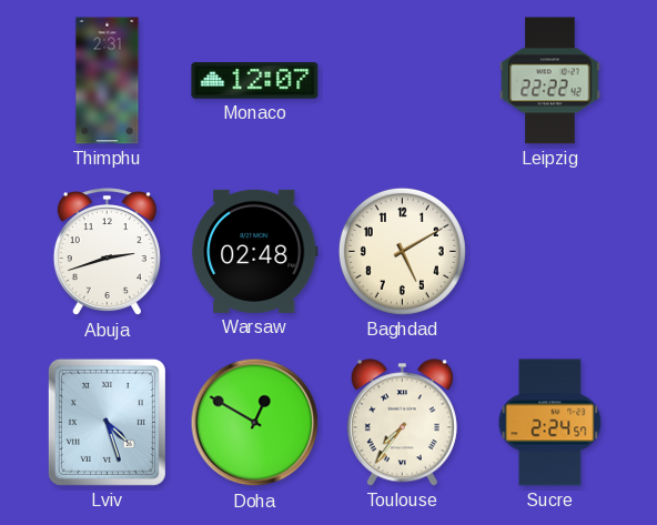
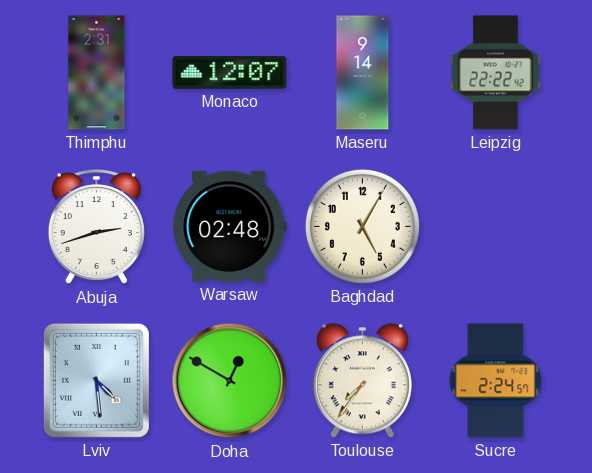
Maseru: none -> 9:14
Baghdad: 5:10 -> 5:05
Lviv: 4:27 -> 4:29
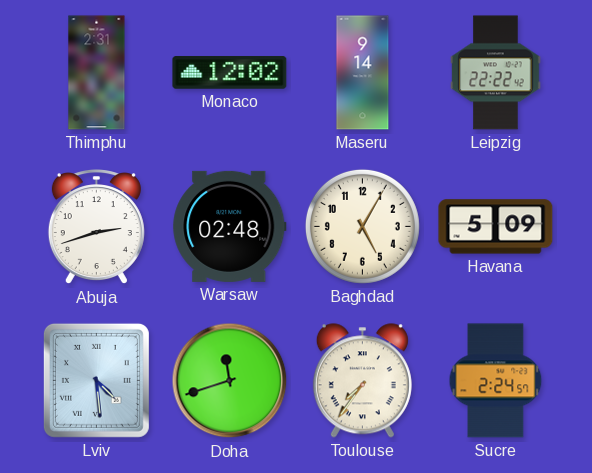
Monaco: 12:07 -> 12:02
Havana: none -> 5:09
Doha: 12:50 -> 11:42
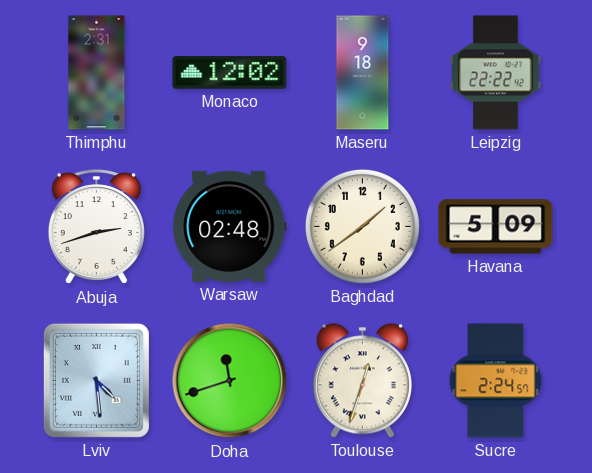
Maseru: 9:14 -> 9:18
Baghdad: 5:05 -> 1:39
Toulouse: 7:36 -> 12:33
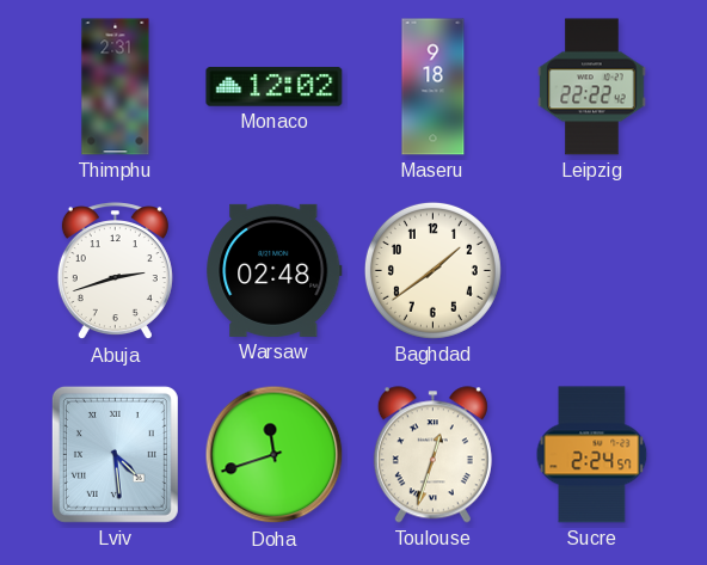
Havana: 5:09 -> none
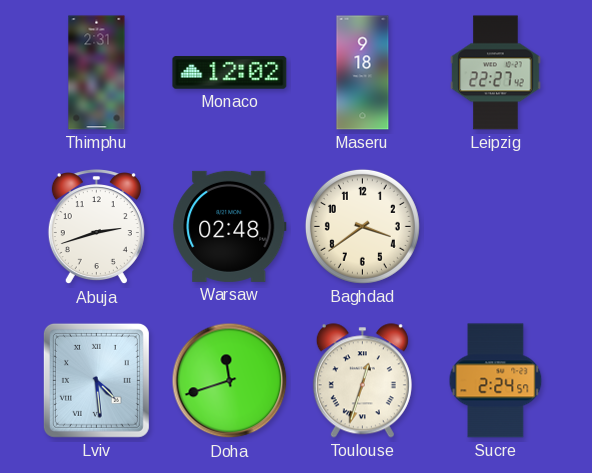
Leipzig: 22:22 -> 22:27
Baghdad: 1:39 -> 3:39
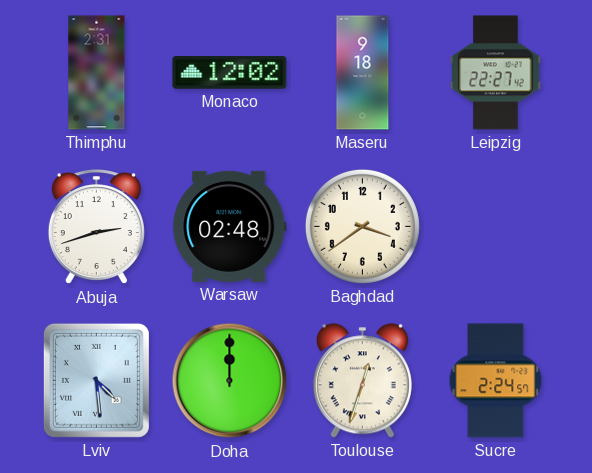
Doha: 11:42 -> 12:00
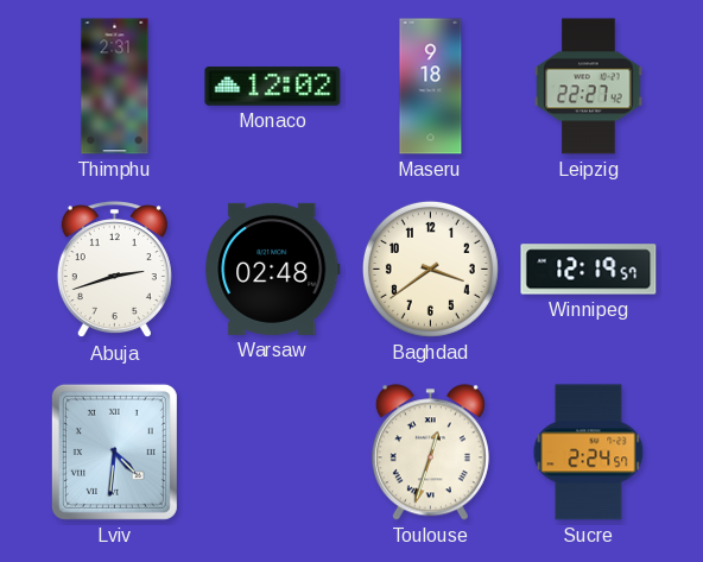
Winnipeg: none -> 12:19
Lviv: 4:29 -> 4:31
Doha: 12:00 -> none
